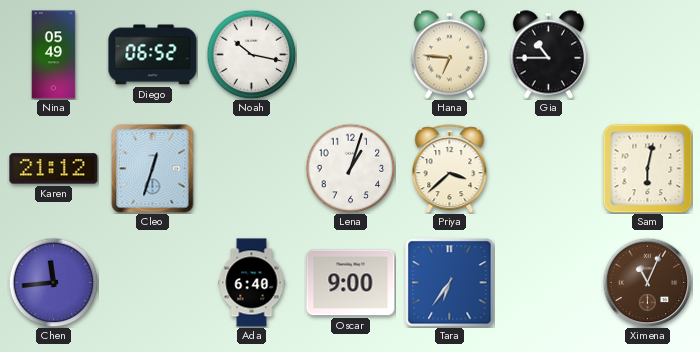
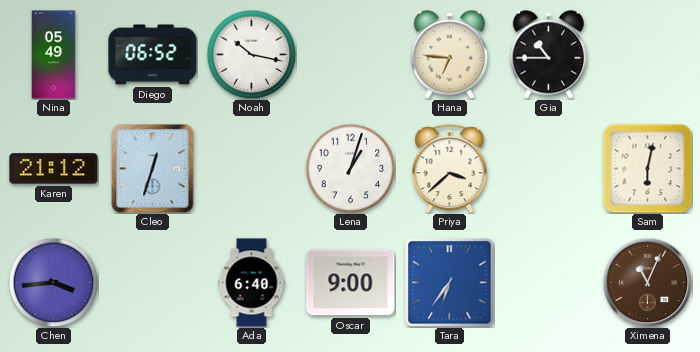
Chen: 11:44 -> 3:44
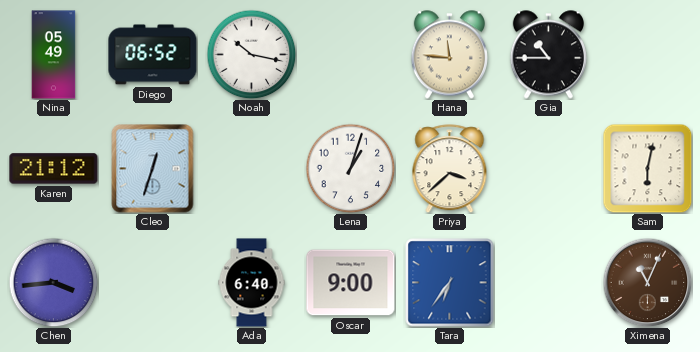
Hana: 6:46 -> 11:46
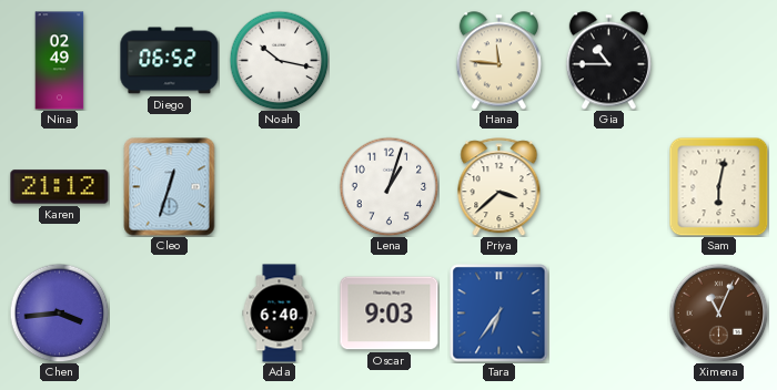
Nina: 05:49 -> 02:49
Oscar: 9:00 -> 9:03
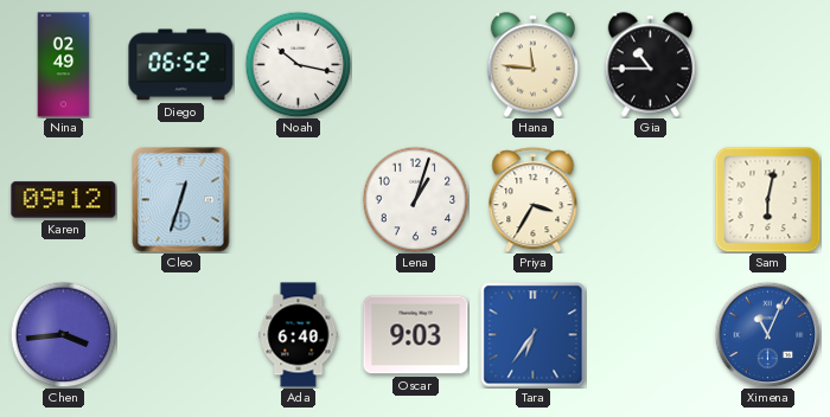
Karen: 21:12 -> 09:12
Priya: 3:38 -> 3:35
Ximena dial: brown -> blue
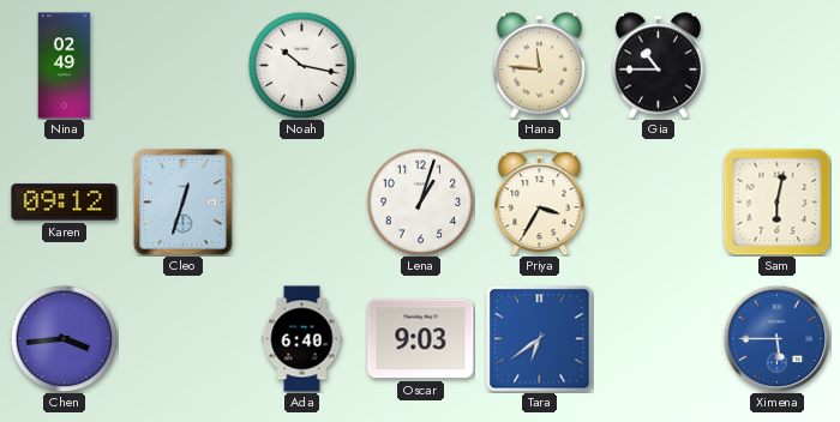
Diego: 06:52 -> none
Tara: 6:36 -> 6:39
Ximena: 11:04 -> 5:45
